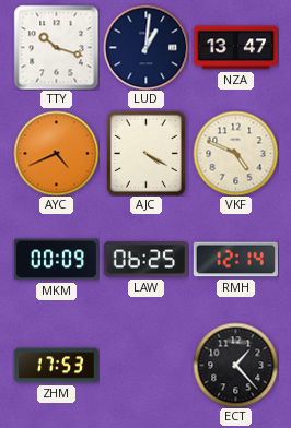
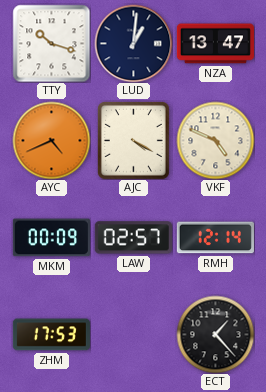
LAW: 06:25 -> 02:57
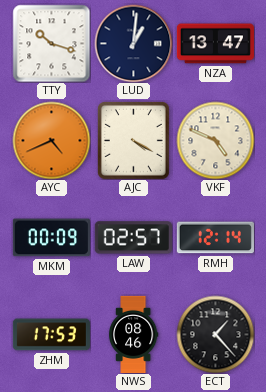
NWS: none -> 08:46
